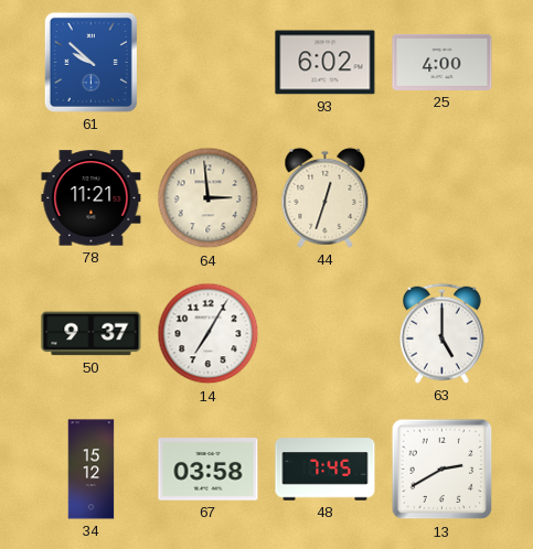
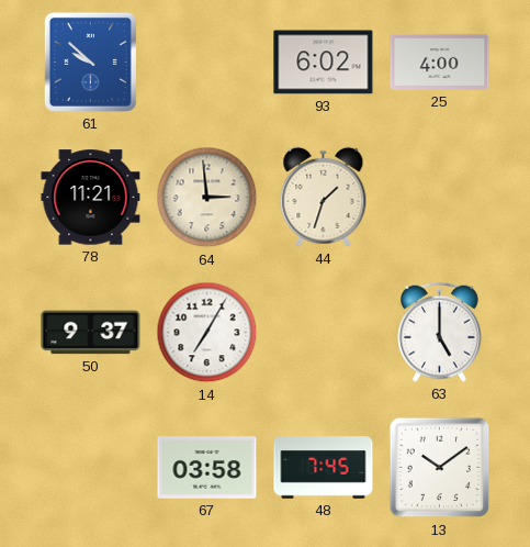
44: 12:33 -> 1:33
34: 15:12 -> none
13: 2:40 -> 10:09
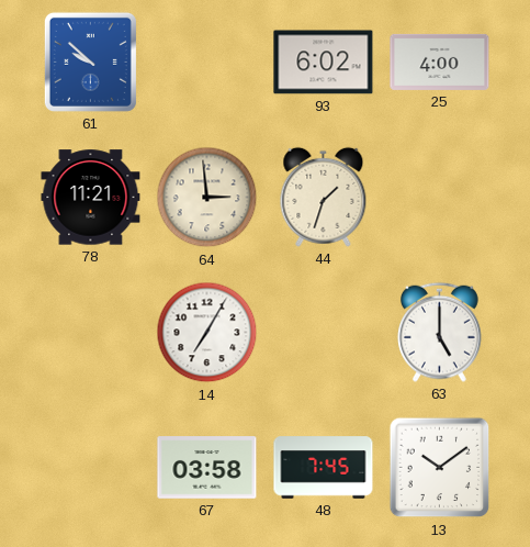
50: 9:37 -> none
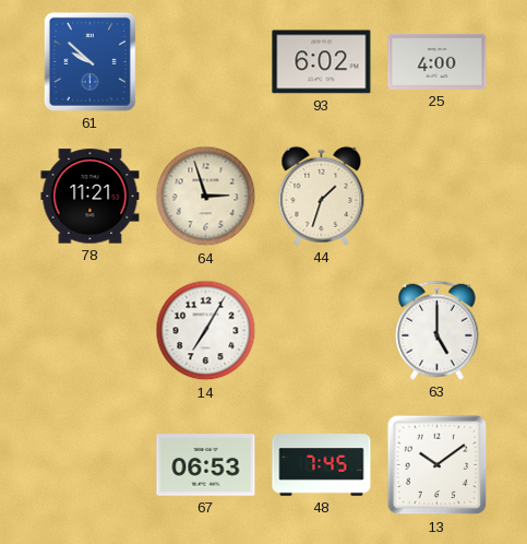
64: 2:59 -> 2:57
67: 03:58 -> 06:53
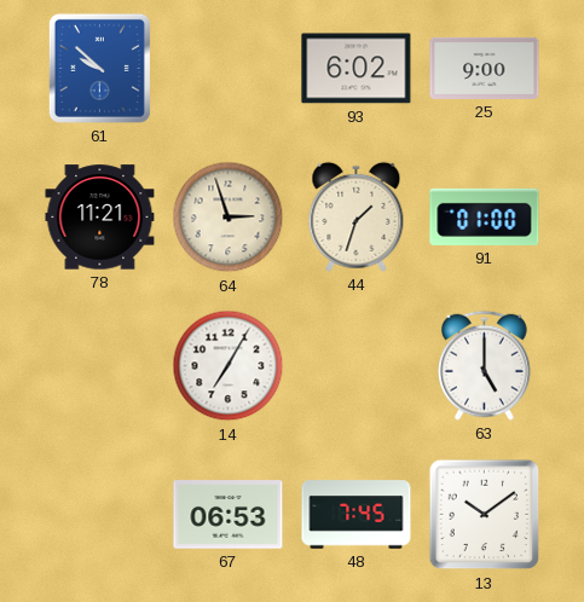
25: 4:00 -> 9:00
91: none -> 01:00
